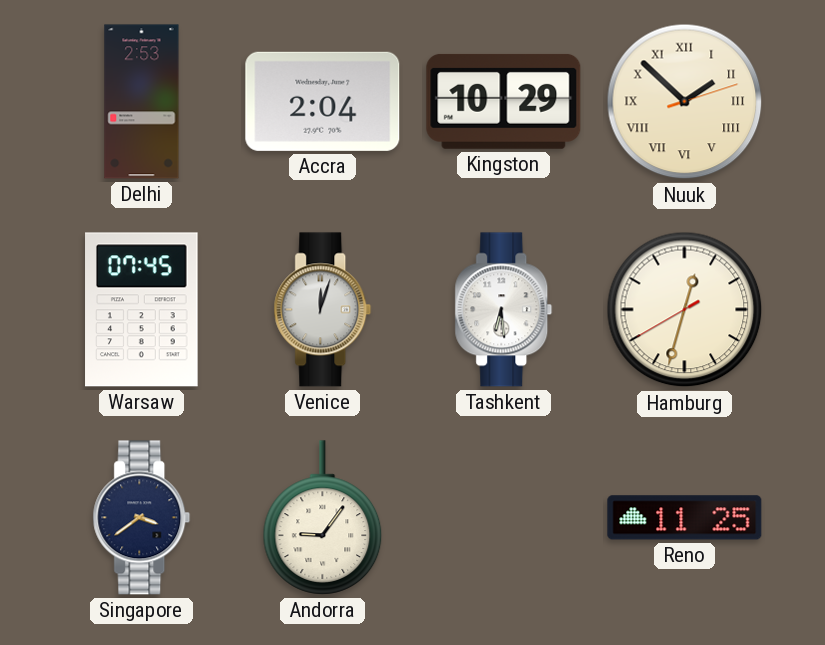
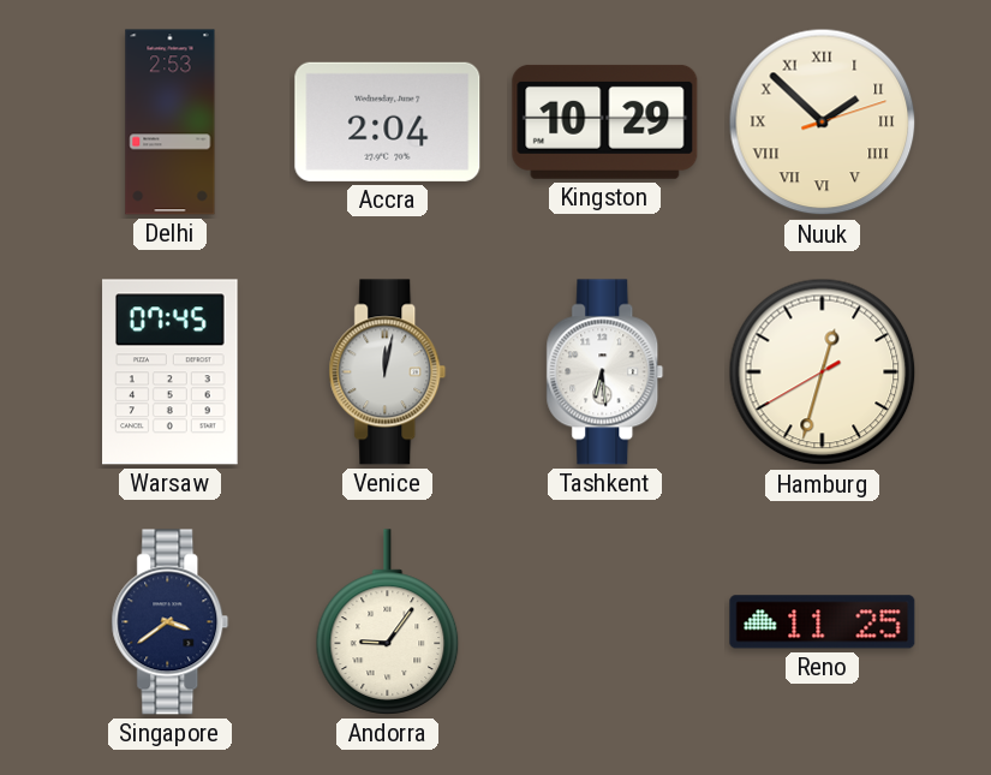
Venice: 12:03 -> 12:02
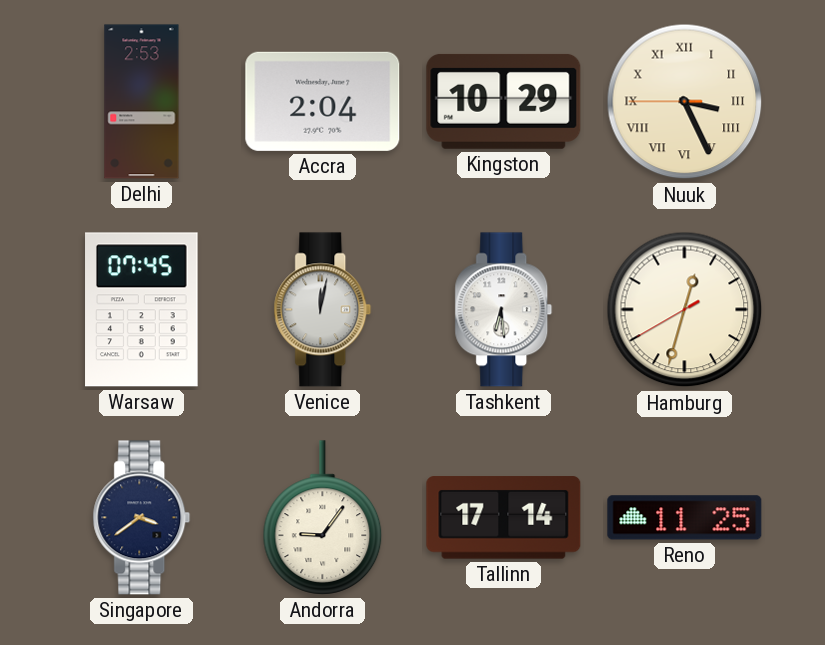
Nuuk: 1:52 -> 3:25
Tallinn: none -> 17:14
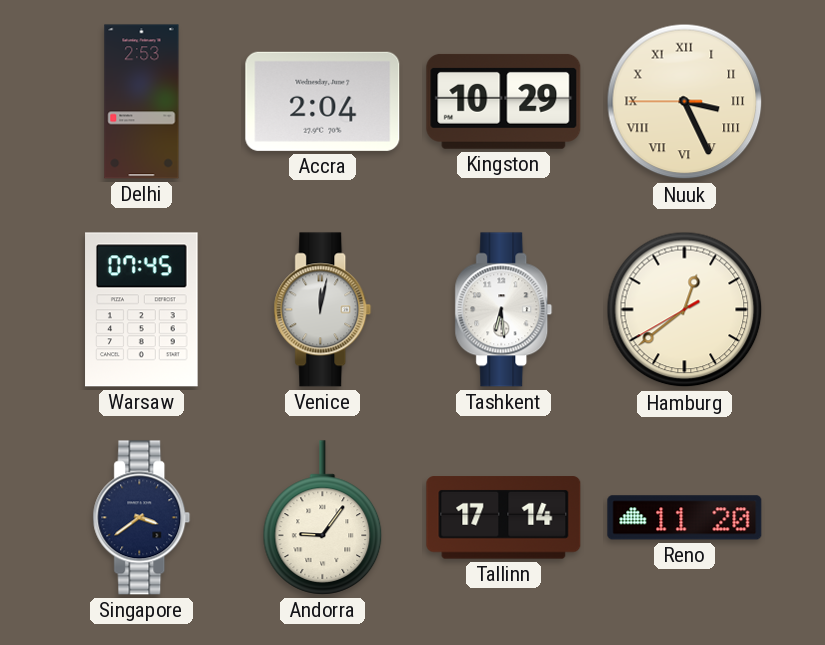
Hamburg: 12:32 -> 12:38
Reno: 11:25 -> 11:20
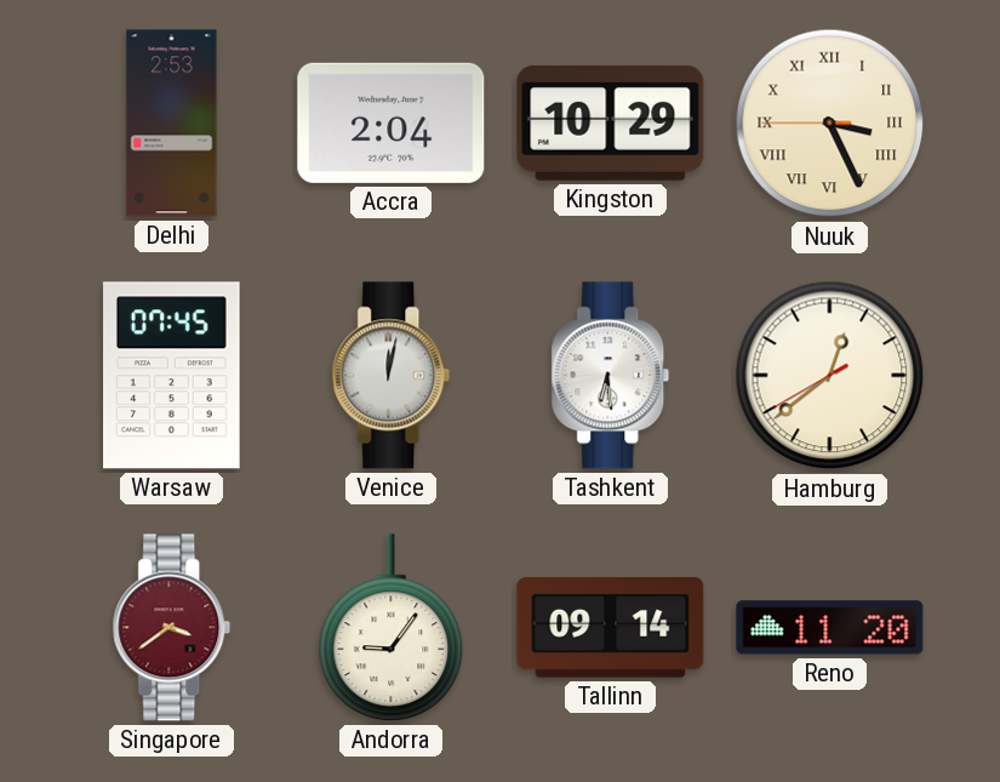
Singapore dial: navy -> burgundy
Tallinn: 17:14 -> 09:14
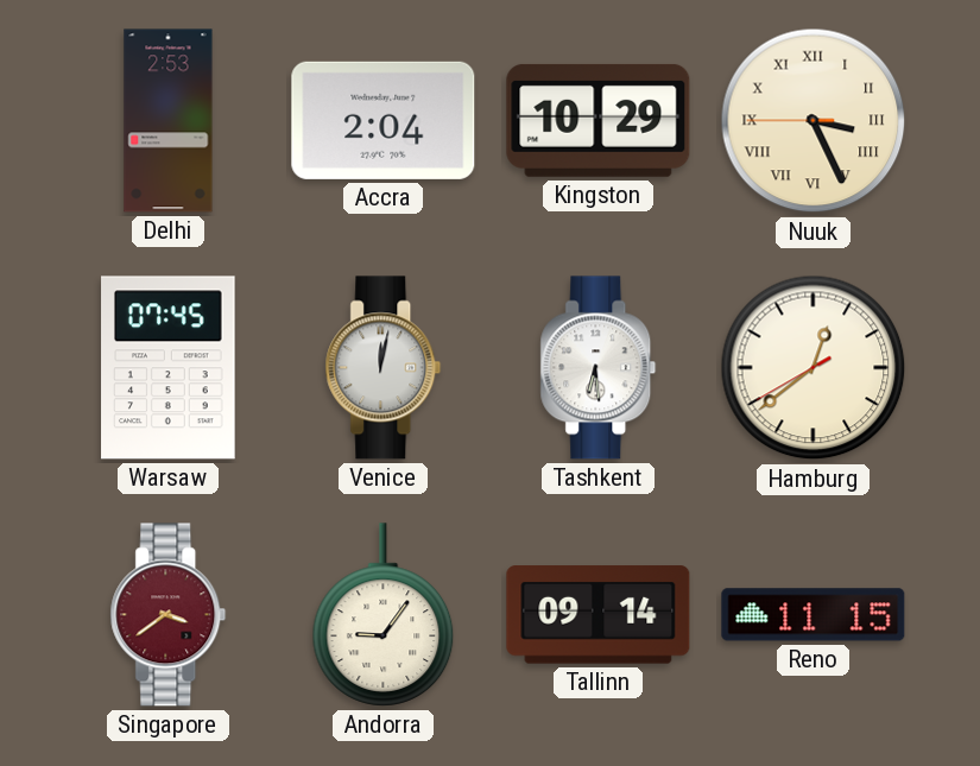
Reno: 11:20 -> 11:15
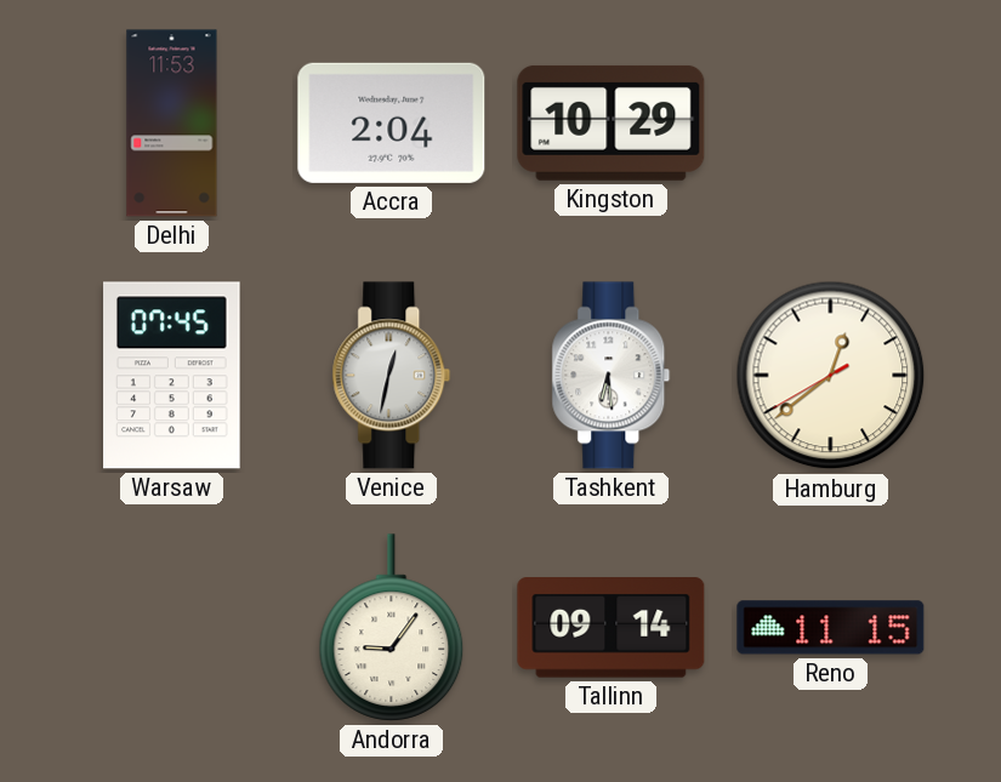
Delhi: 2:53 -> 11:53
Nuuk: 3:25 -> none
Venice: 12:02 -> 12:32
Singapore: 3:39 -> none
